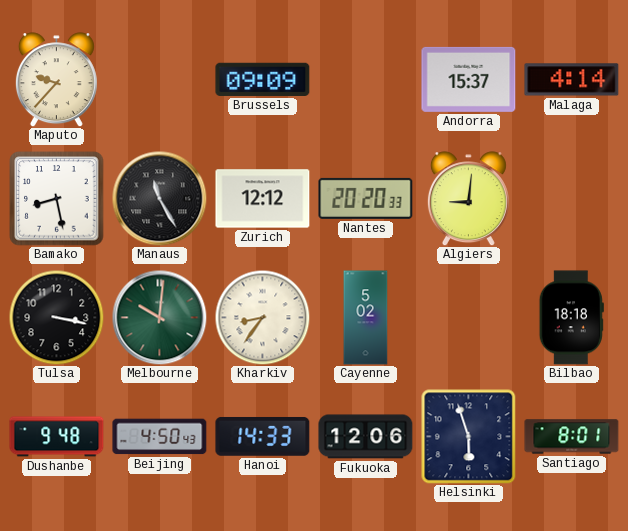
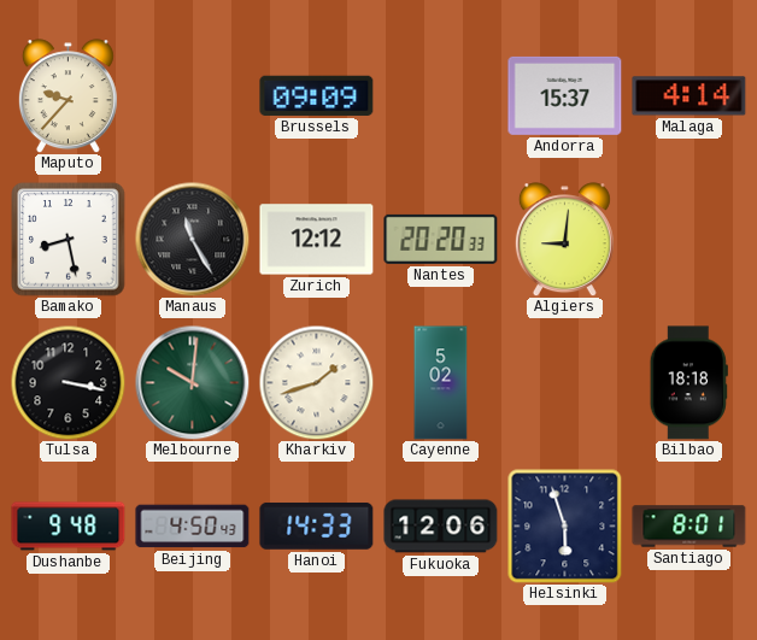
Kharkiv: 8:36 -> 1:42
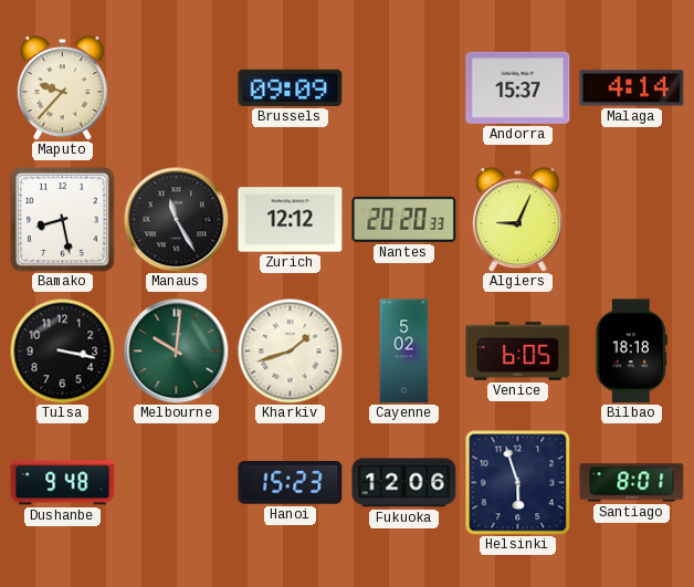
Algiers: 9:01 -> 9:04
Venice: none -> 6:05
Beijing: 4:50 -> none
Hanoi: 14:33 -> 15:23
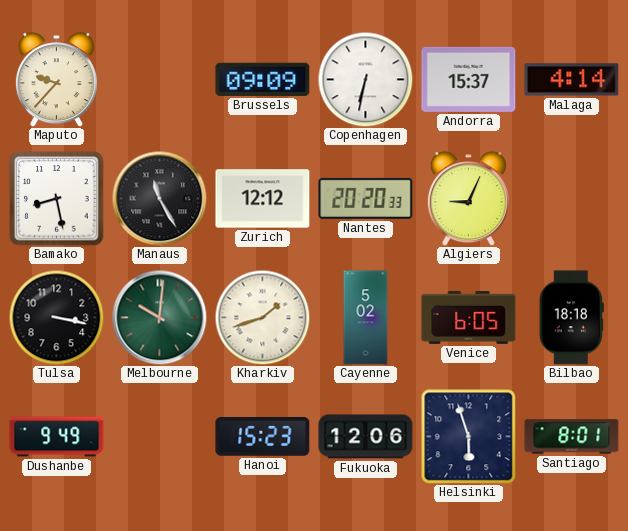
Copenhagen: none -> 6:32
Dushanbe: 9:48 -> 9:49
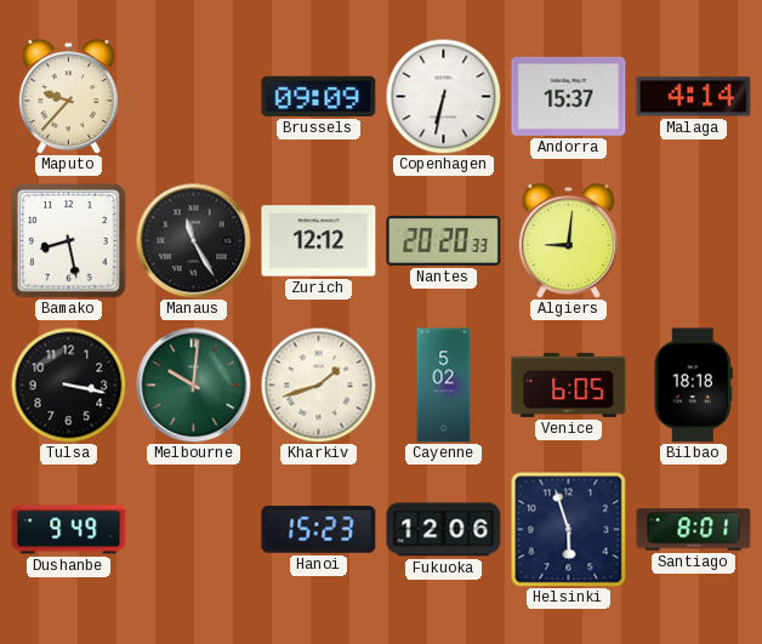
Algiers: 9:04 -> 9:01
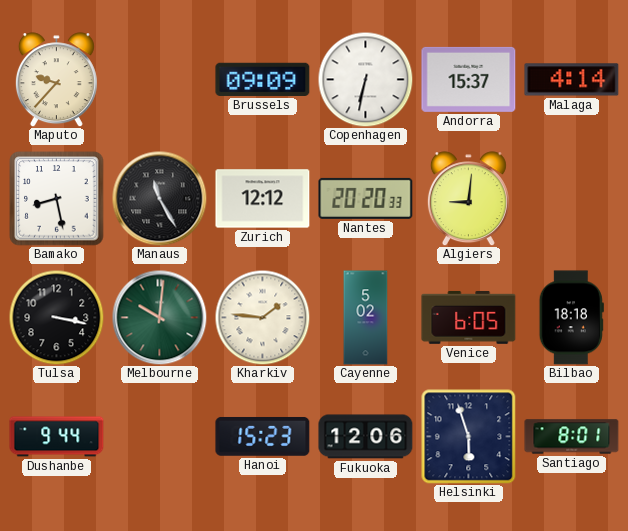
Kharkiv: 1:42 -> 1:46
Dushanbe: 9:49 -> 9:44
